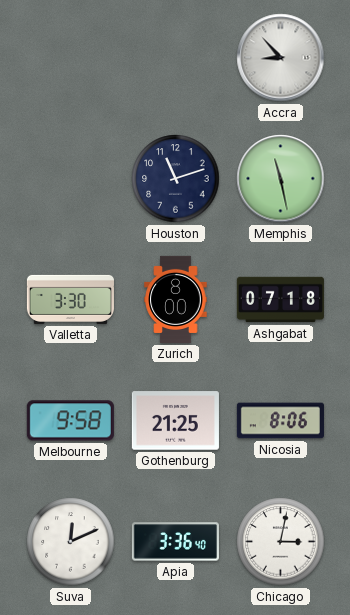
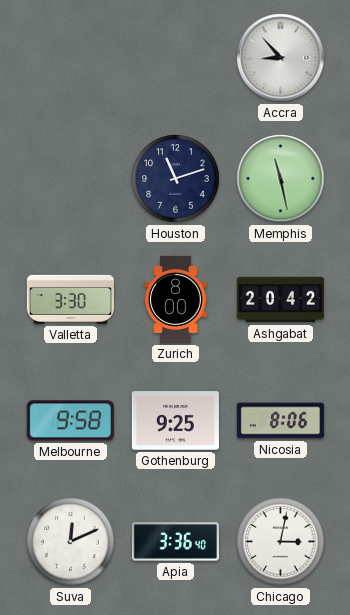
Ashgabat: 07:18 -> 20:42
Gothenburg: 21:25 -> 9:25
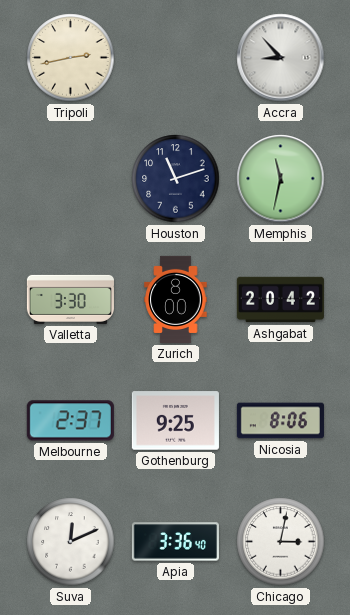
Tripoli: none -> 2:43
Memphis: 11:28 -> 11:32
Melbourne: 9:58 -> 2:37
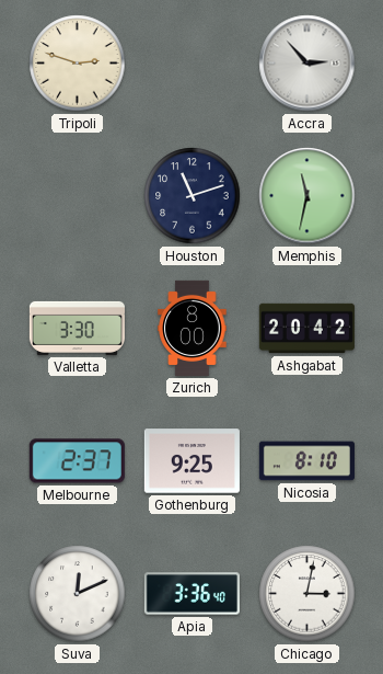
Tripoli: 2:43 -> 2:48
Accra: 8:53 -> 2:53
Nicosia: 8:06 -> 8:10
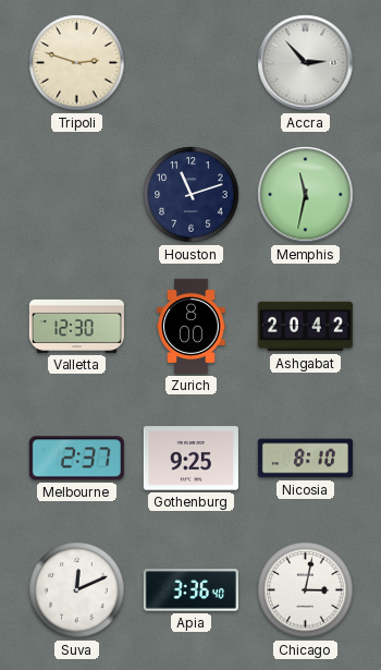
Valletta: 3:30 -> 12:30
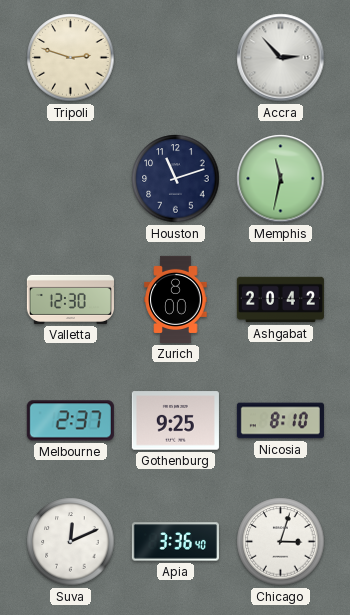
Chicago: 3:02 -> 3:03
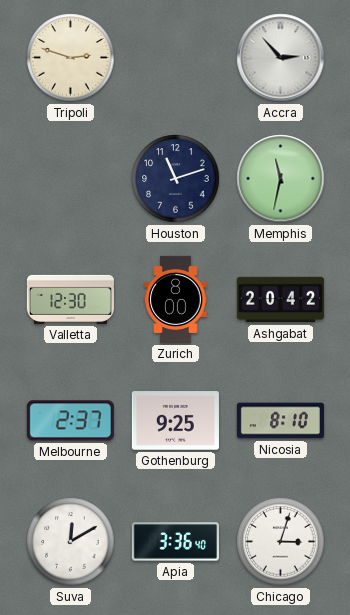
Suva: 12:11 -> 12:10
